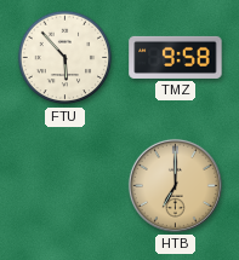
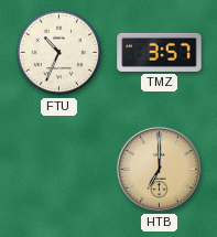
FTU: 5:53 -> 10:34
TMZ: 9:58 -> 3:57
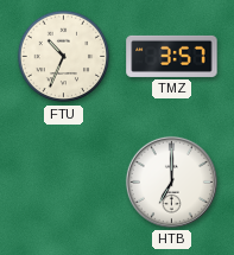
HTB dial: champagne -> white
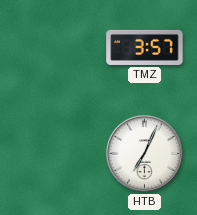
FTU: 10:34 -> none
HTB: 7:00 -> 7:04
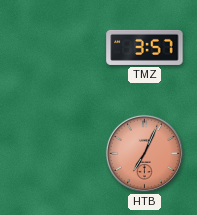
HTB dial: white -> salmon
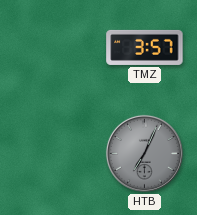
HTB dial: salmon -> grey
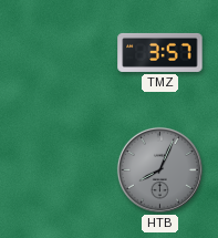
HTB: 7:04 -> 8:04
